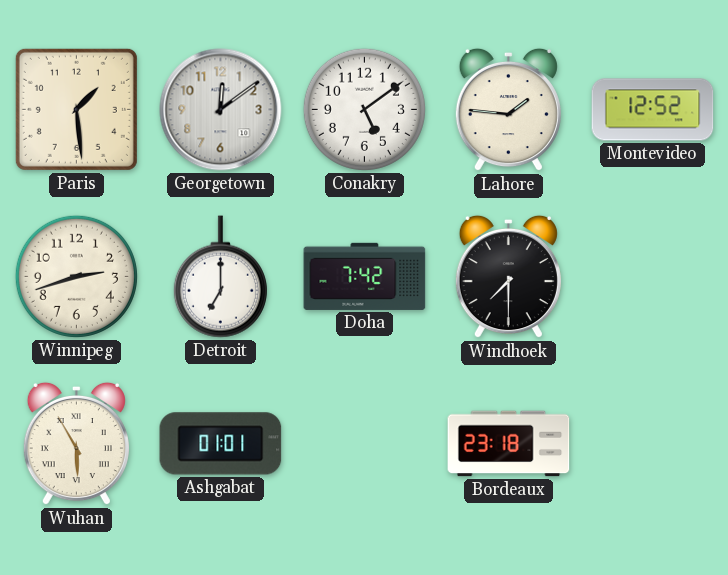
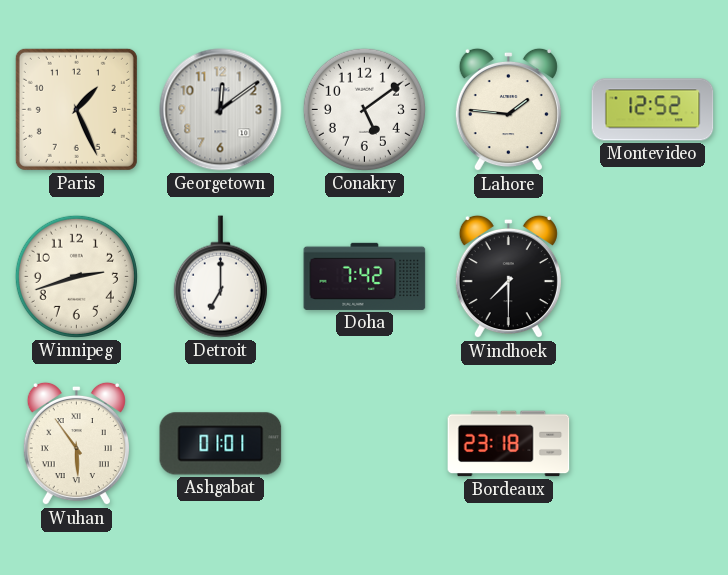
Paris: 1:29 -> 1:26
Wuhan: 5:55 -> 5:54
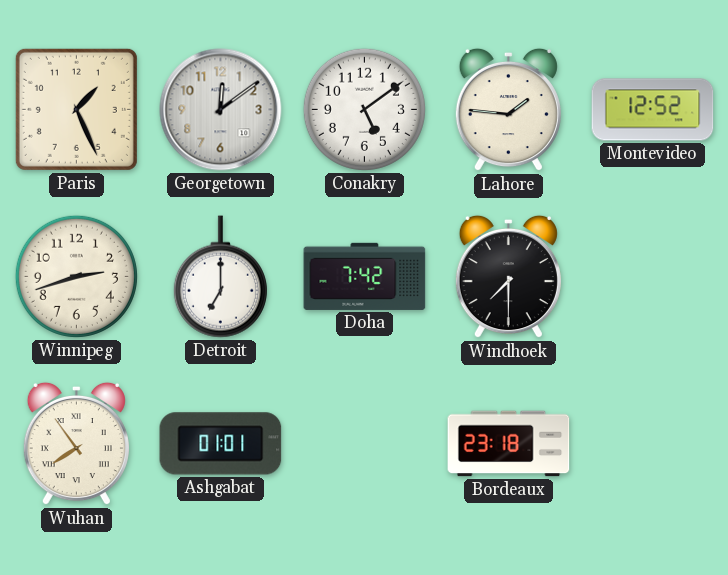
Wuhan: 5:54 -> 7:54
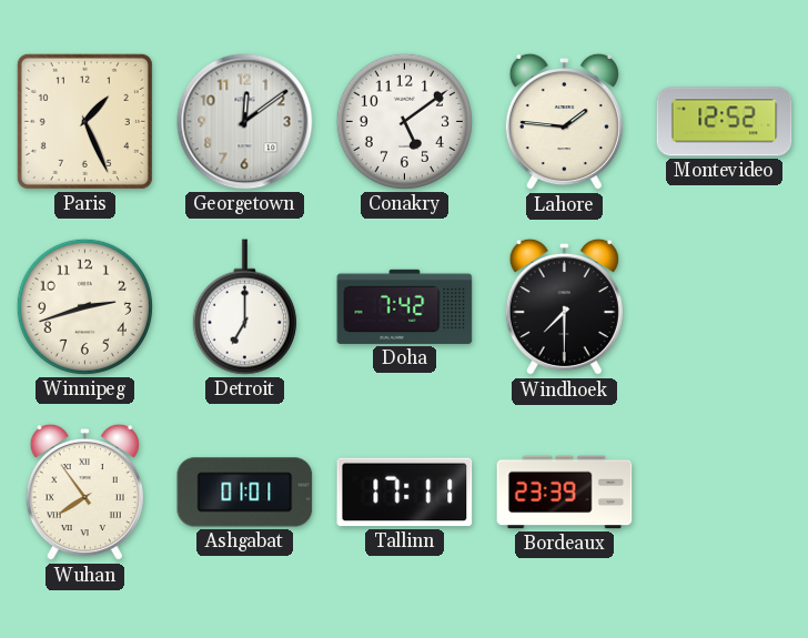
Tallinn: none -> 17:11
Bordeaux: 23:18 -> 23:39
